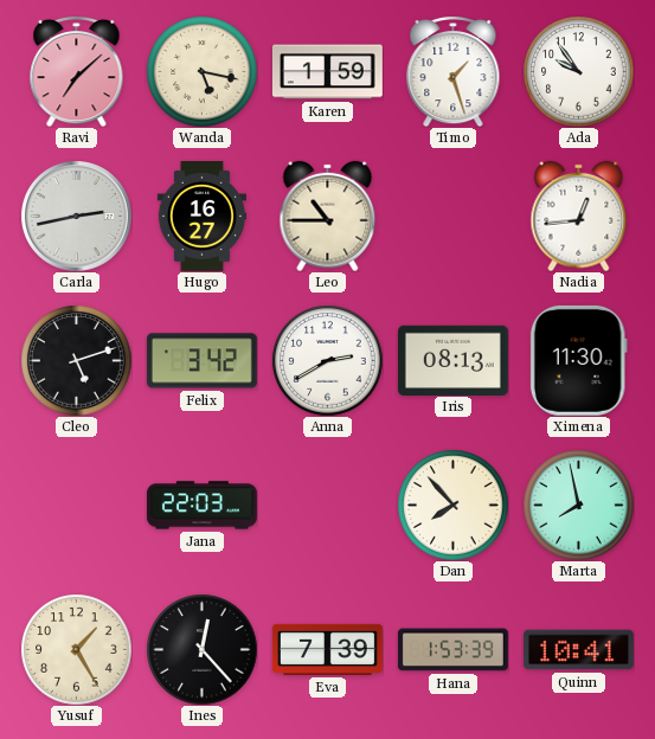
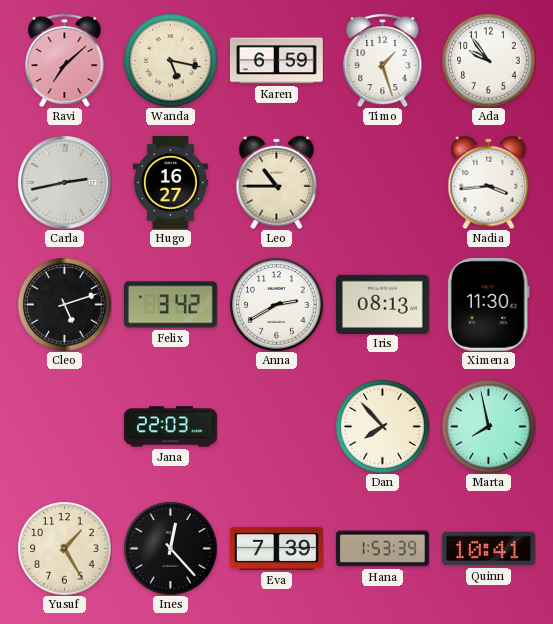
Karen: 1:59 -> 6:59
Nadia: 12:44 -> 3:44
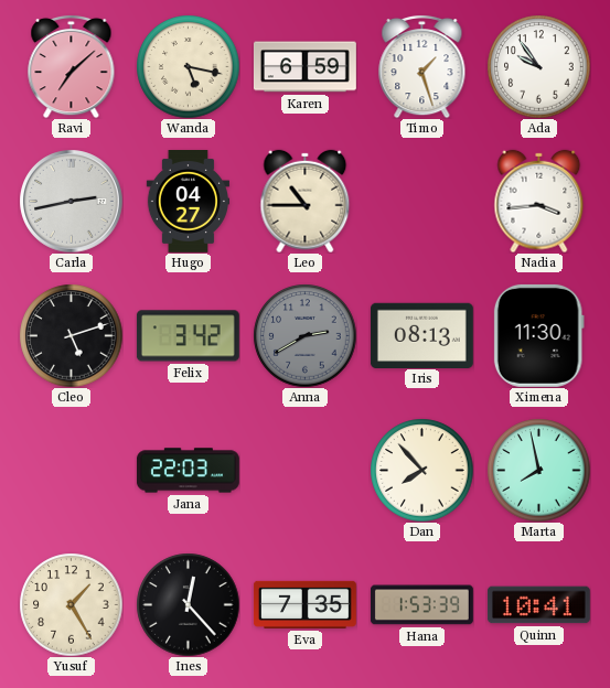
Hugo: 16:27 -> 04:27
Anna dial: white -> grey
Eva: 7:39 -> 7:35
